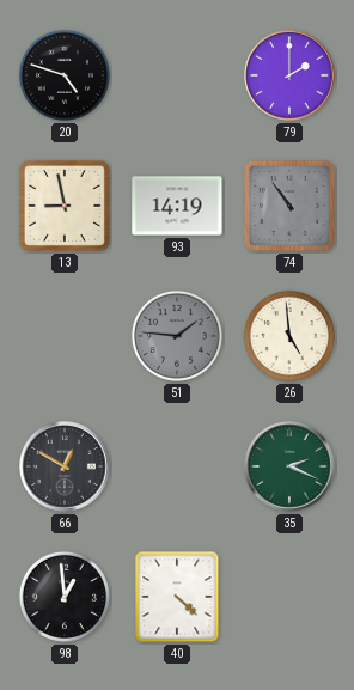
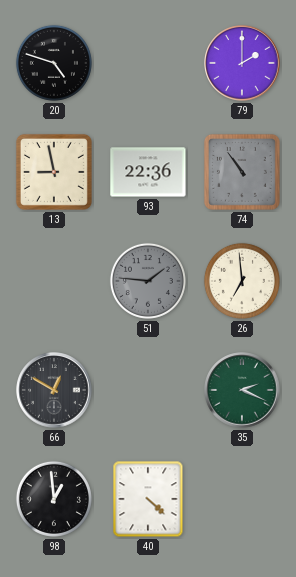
93: 14:19 -> 22:36
26: 4:59 -> 6:59
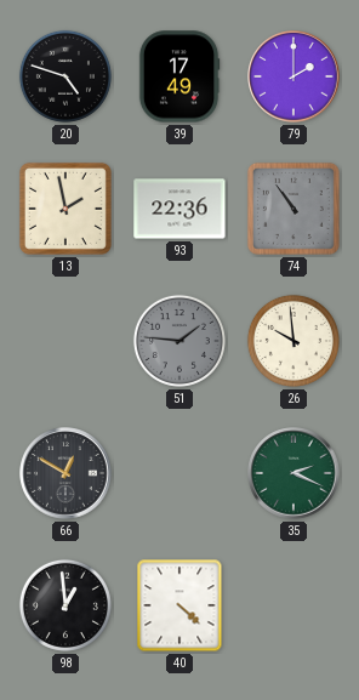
39: none -> 17:49
13: 8:58 -> 1:58
26: 6:59 -> 9:59
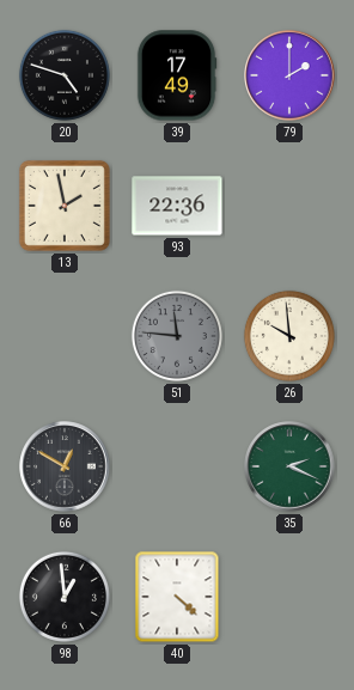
74: 10:54 -> none
51: 1:46 -> 11:46
